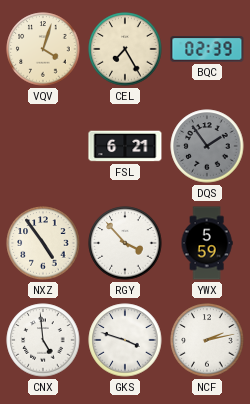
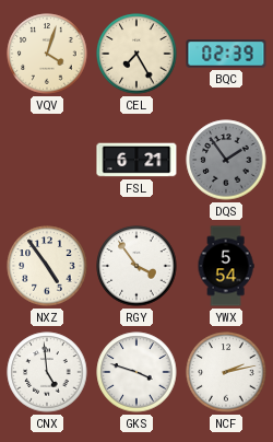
RGY: 3:53 -> 3:54
YWX: 5:59 -> 5:54
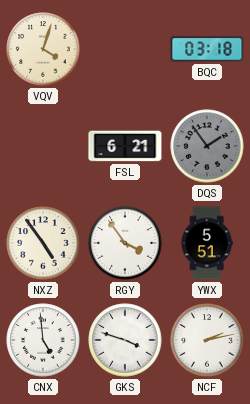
CEL: 7:25 -> none
BQC: 02:39 -> 03:18
YWX: 5:54 -> 5:51
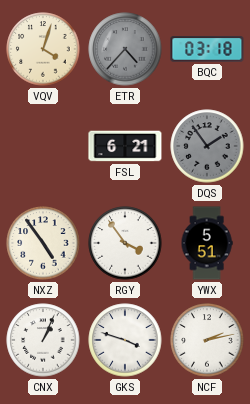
ETR: none -> 4:37
CNX: 4:59 -> 1:04
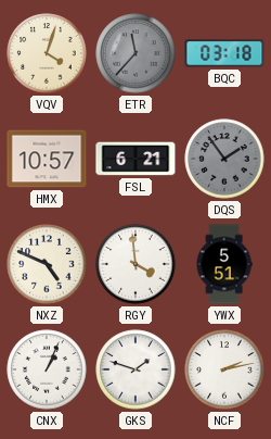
ETR: 4:37 -> 11:37
HMX: none -> 10:57
NXZ: 4:54 -> 4:49
RGY: 3:54 -> 3:59
GKS: 3:48 -> 1:48
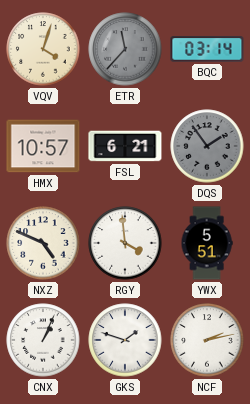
BQC: 03:18 -> 03:14
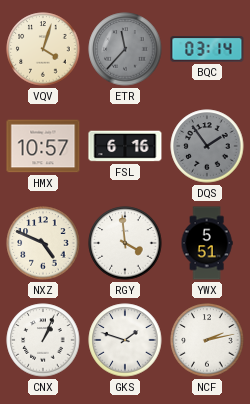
FSL: 6:21 -> 6:16
